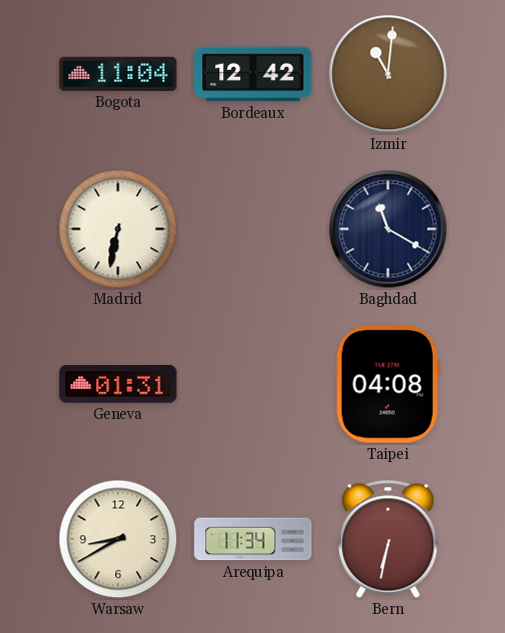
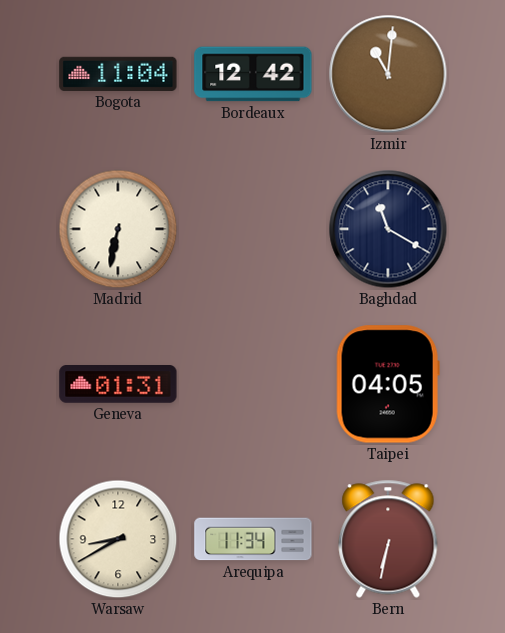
Taipei: 04:08 -> 04:05
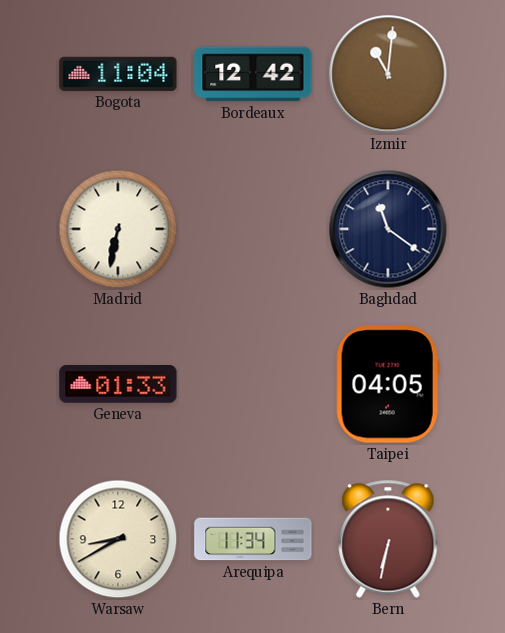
Baghdad: 11:20 -> 11:21
Geneva: 01:31 -> 01:33
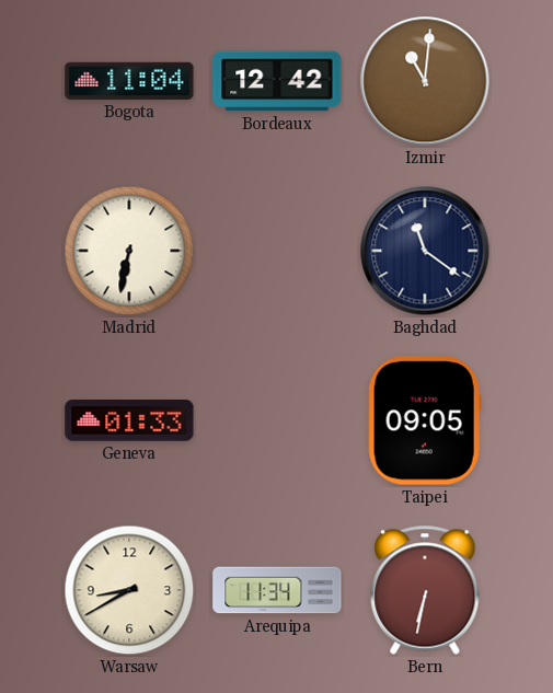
Taipei: 04:05 -> 09:05
